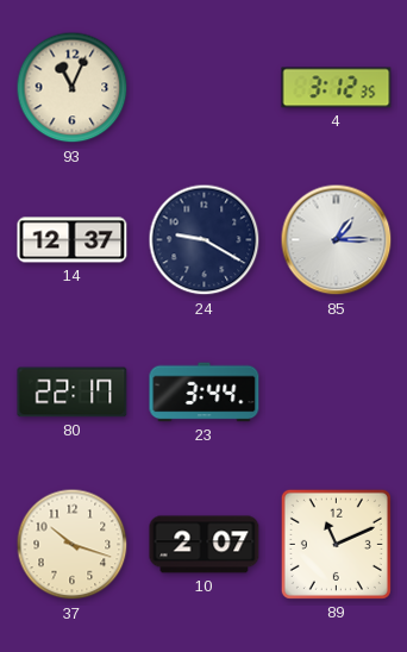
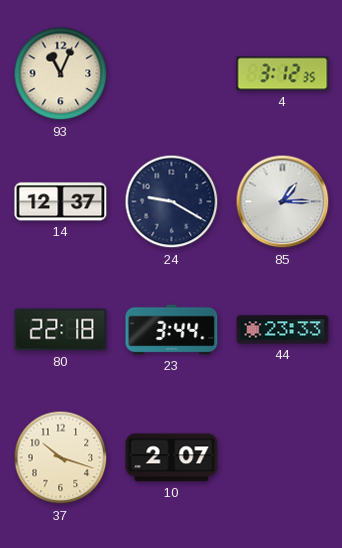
80: 22:17 -> 22:18
44: none -> 23:33
89: 11:11 -> none
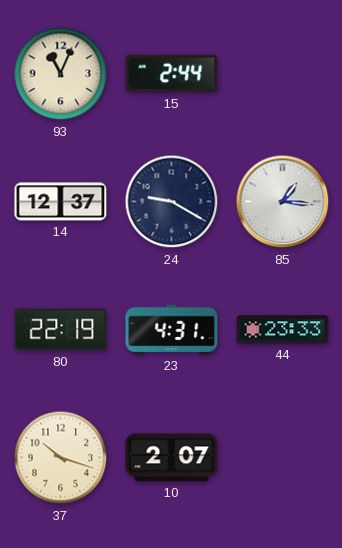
15: none -> 2:44
4: 3:12 -> none
85: 1:15 -> 1:16
80: 22:18 -> 22:19
23: 3:44 -> 4:31
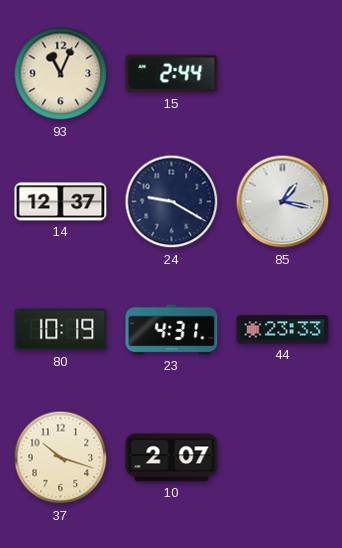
85: 1:16 -> 1:17
80: 22:19 -> 10:19
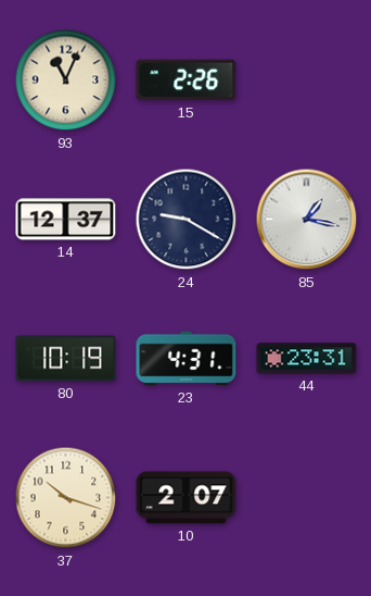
15: 2:44 -> 2:26
44: 23:33 -> 23:31
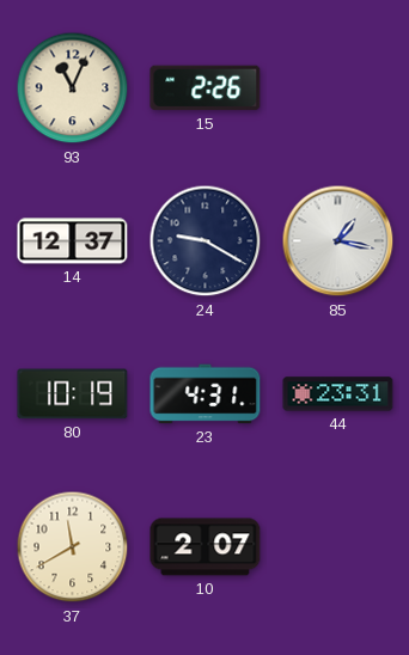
37: 10:18 -> 11:40
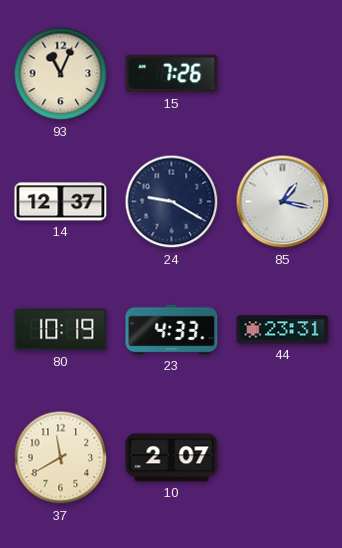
15: 2:26 -> 7:26
23: 4:31 -> 4:33
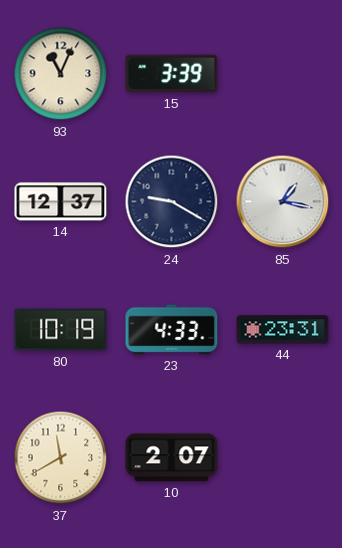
15: 7:26 -> 3:39
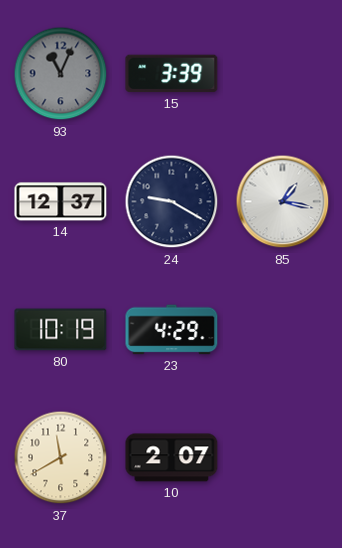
93 dial: cream -> grey
23: 4:33 -> 4:29
44: 23:31 -> none
